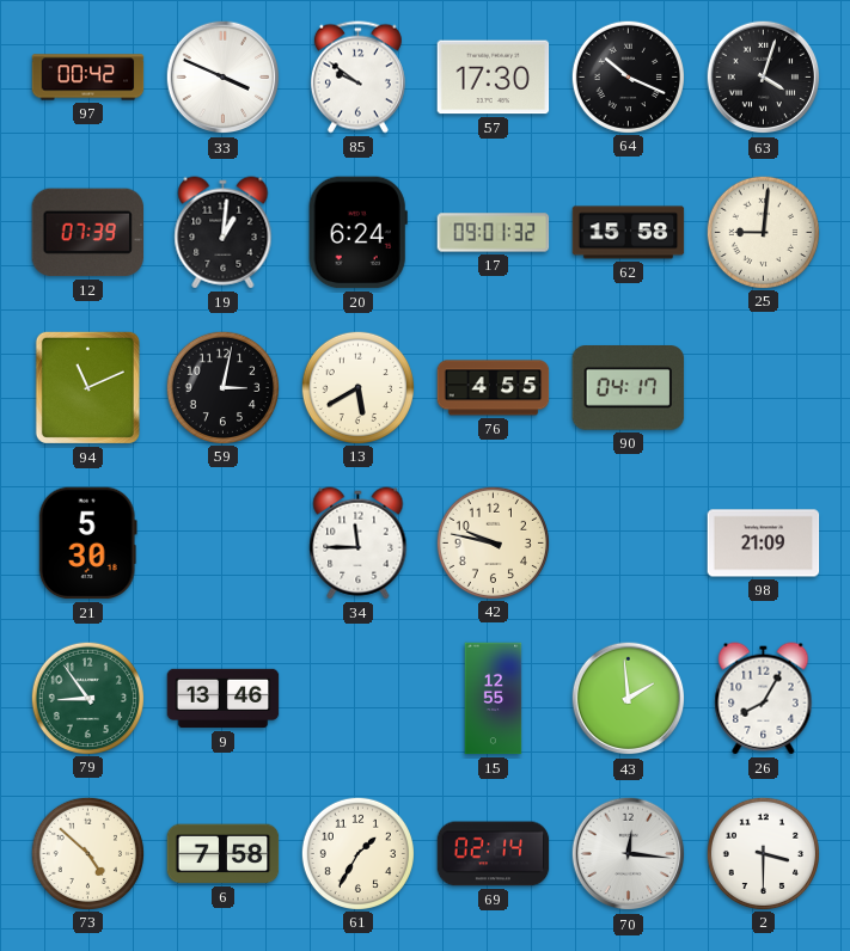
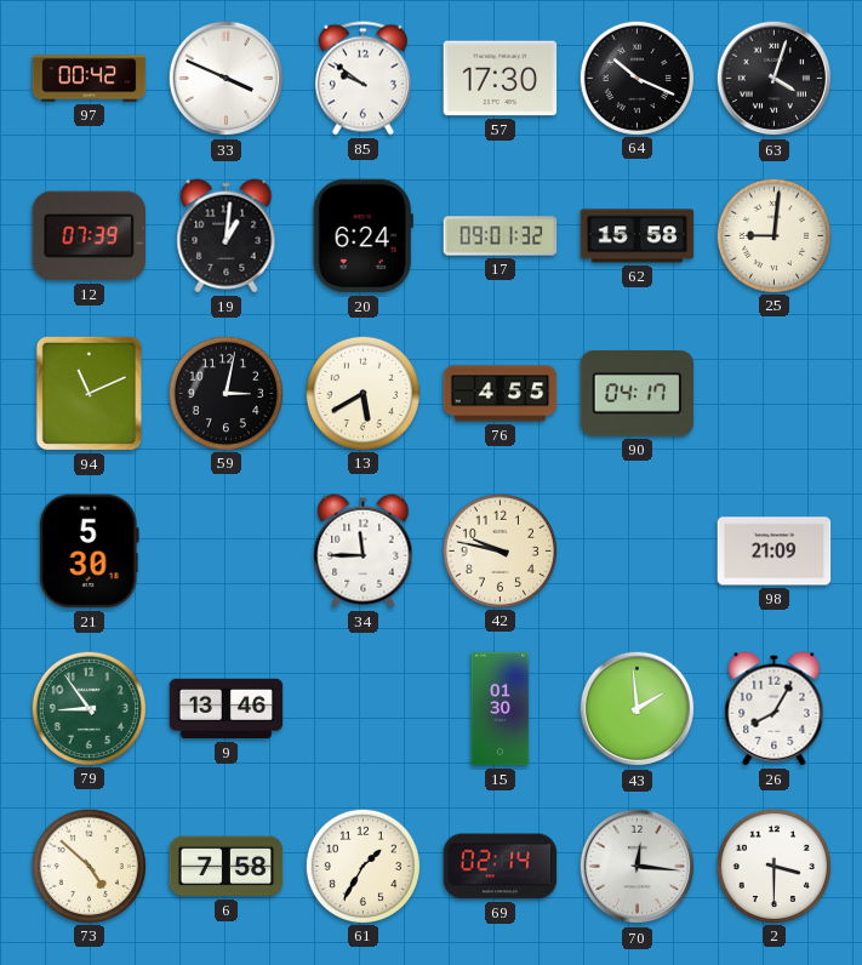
15: 12:55 -> 01:30
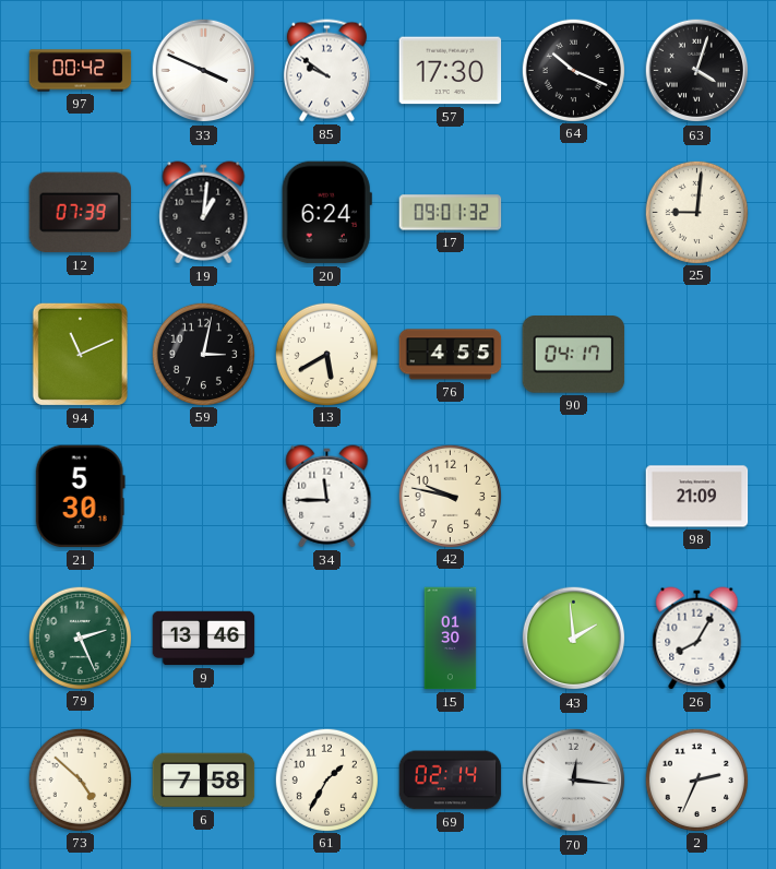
62: 15:58 -> none
79: 8:54 -> 2:26
2: 3:30 -> 2:34
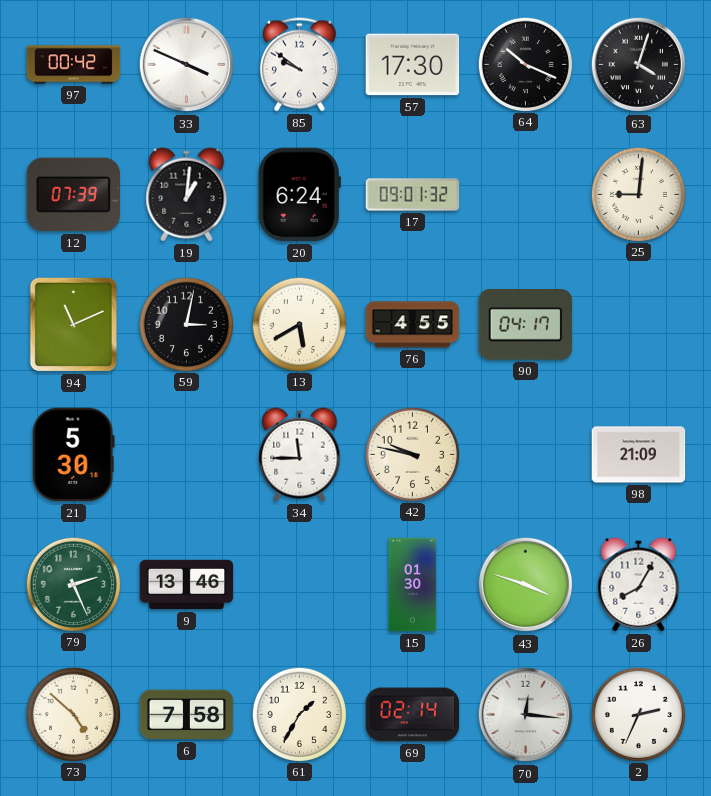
43: 1:59 -> 3:48
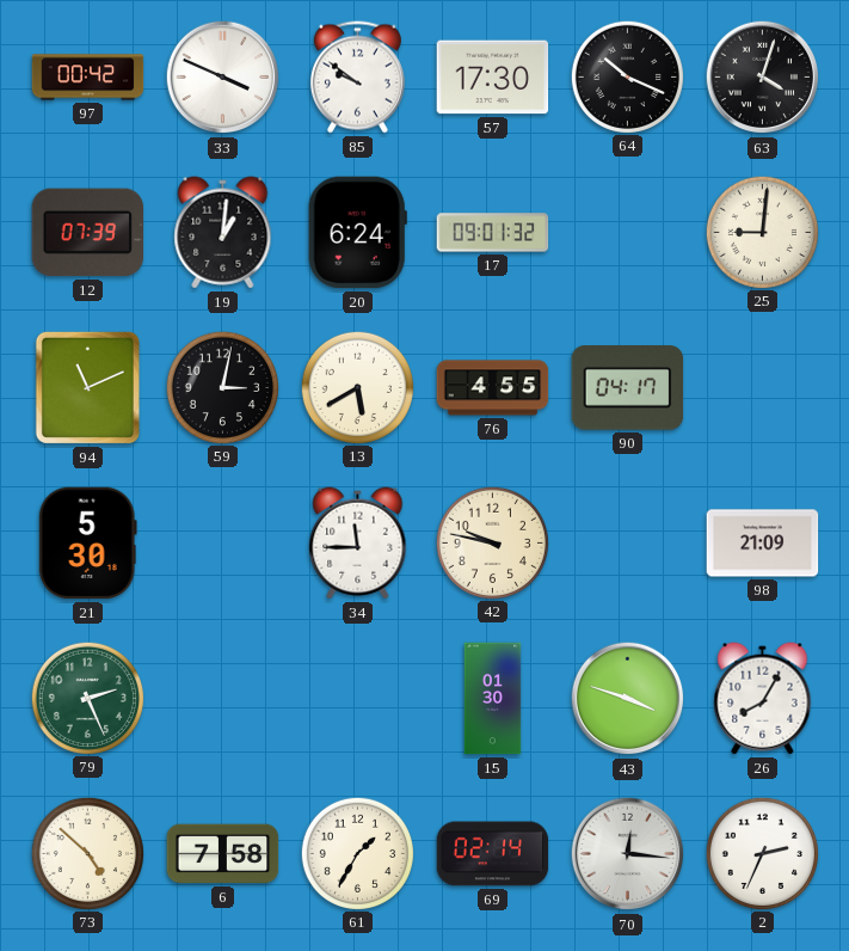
9: 13:46 -> none
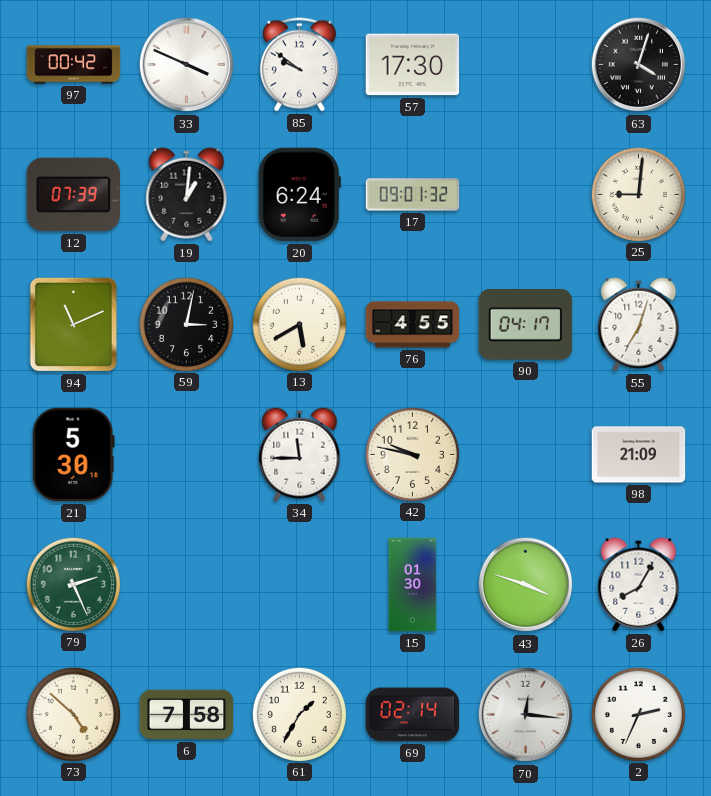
64: 10:19 -> none
55: none -> 7:03
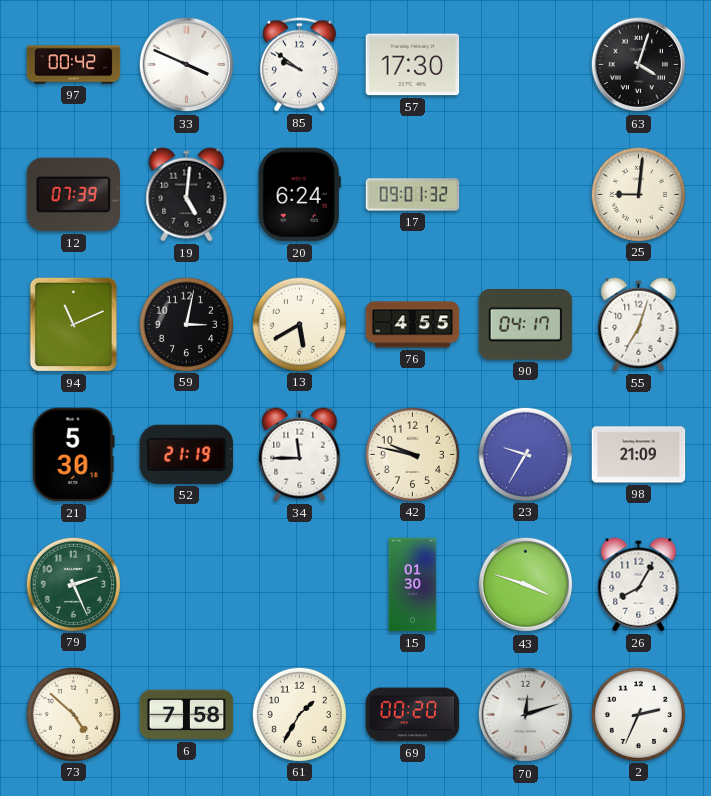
19: 1:01 -> 5:01
52: none -> 21:19
23: none -> 9:35
69: 02:14 -> 00:20
70: 12:16 -> 12:12
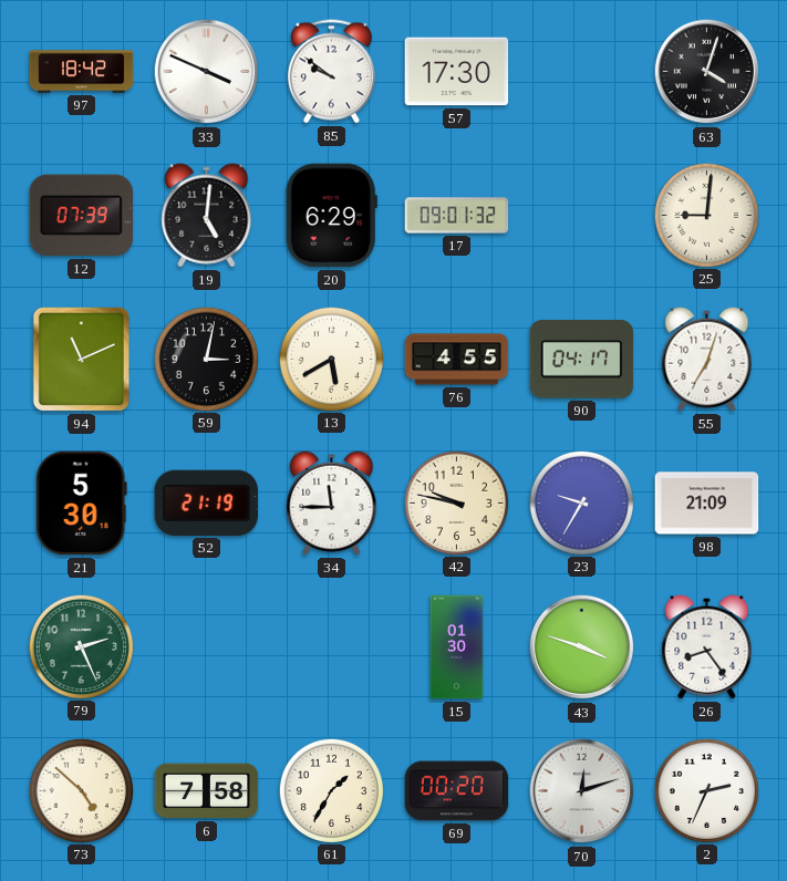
97: 00:42 -> 18:42
20: 6:24 -> 6:29
26: 8:05 -> 8:24
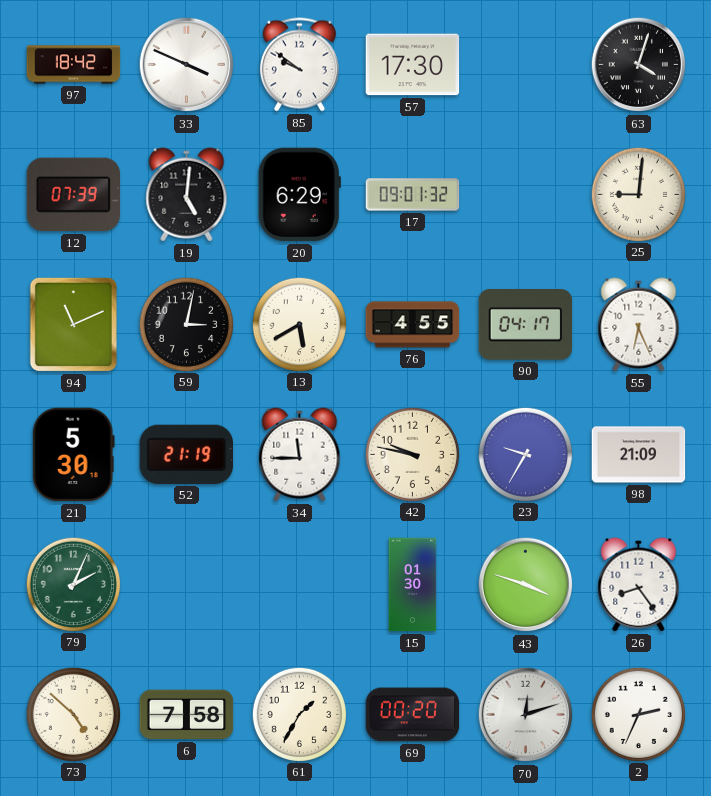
55: 7:03 -> 6:26
79: 2:26 -> 2:04
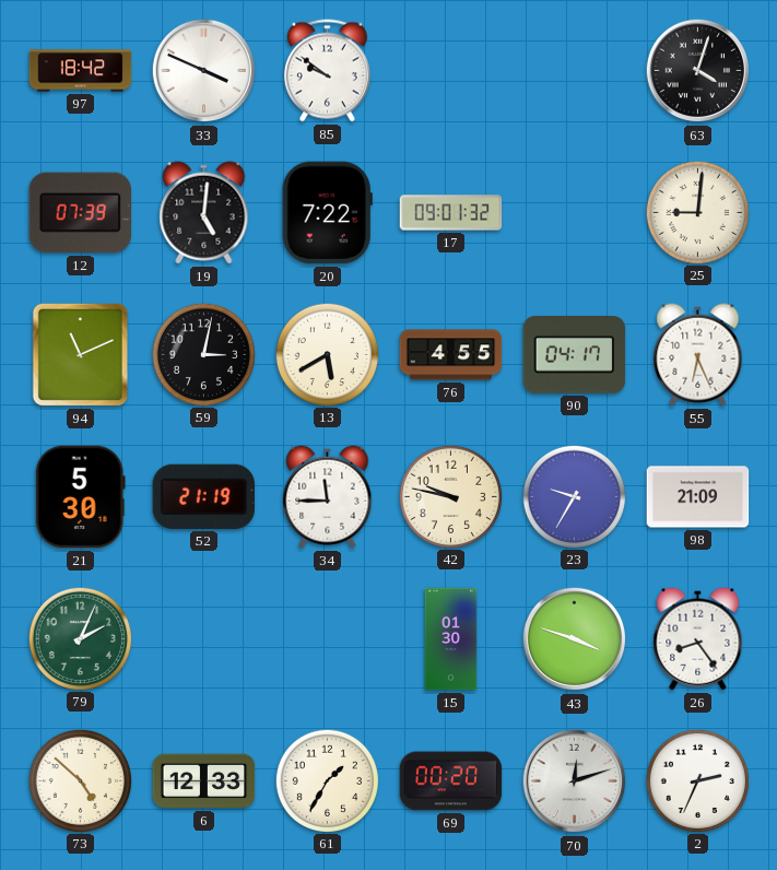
57: 17:30 -> none
20: 6:29 -> 7:22
6: 7:58 -> 12:33
